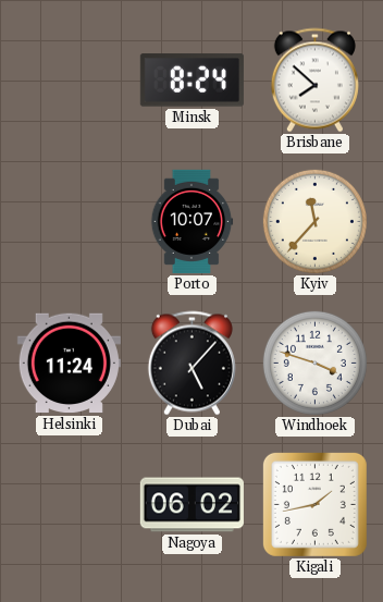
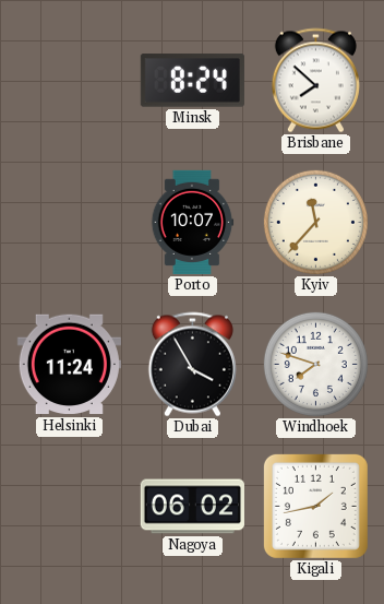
Dubai: 5:07 -> 3:55
Windhoek: 3:48 -> 7:48
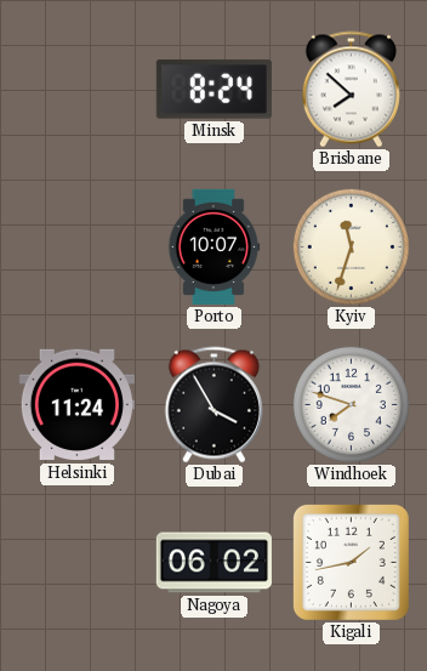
Kyiv: 11:37 -> 11:33
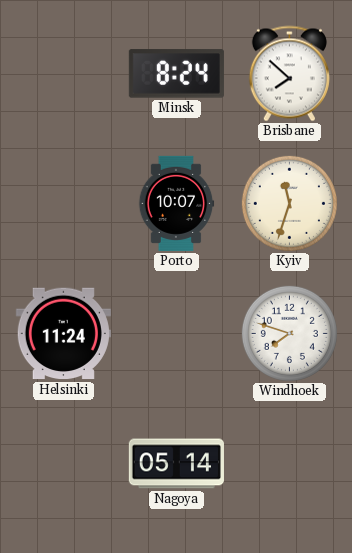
Dubai: 3:55 -> none
Nagoya: 06:02 -> 05:14
Kigali: 1:43 -> none
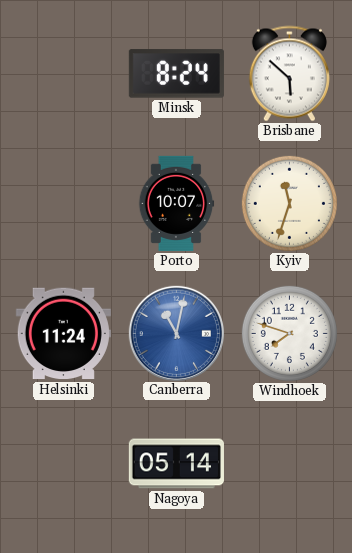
Brisbane: 7:52 -> 5:52
Canberra: none -> 11:02
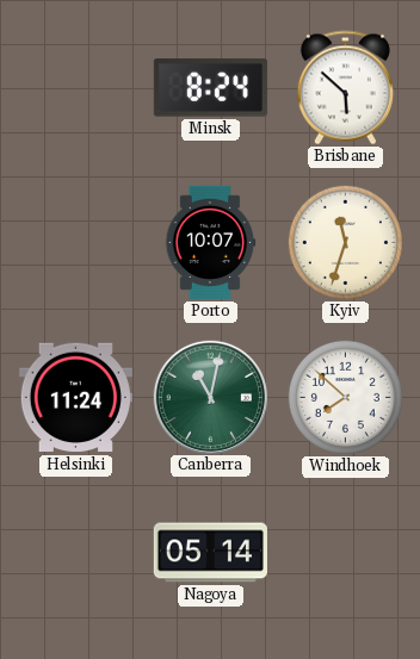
Canberra dial: blue -> green
Windhoek: 7:48 -> 7:52
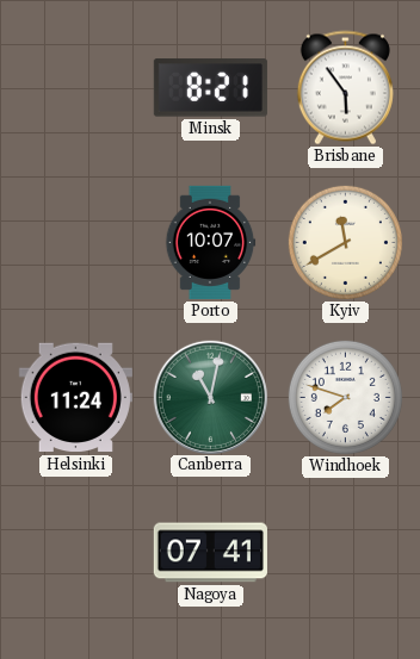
Minsk: 8:24 -> 8:21
Brisbane: 5:52 -> 5:54
Kyiv: 11:33 -> 11:40
Windhoek: 7:52 -> 7:48
Nagoya: 05:14 -> 07:41
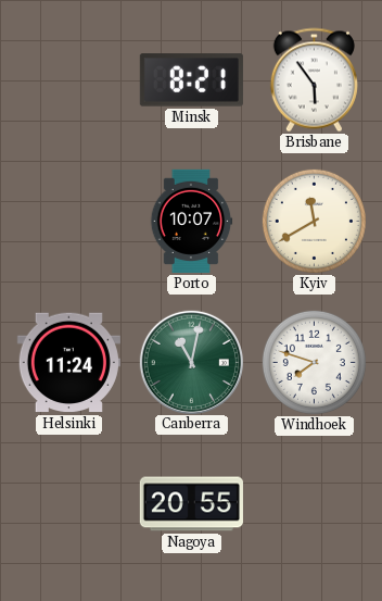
Nagoya: 07:41 -> 20:55
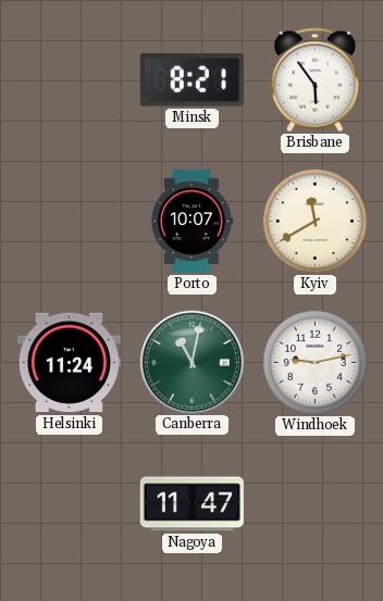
Windhoek: 7:48 -> 9:13
Nagoya: 20:55 -> 11:47
